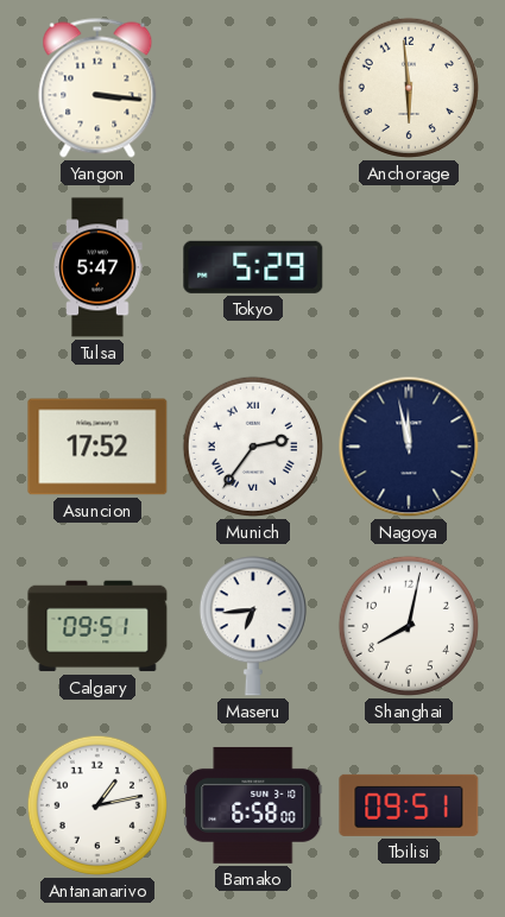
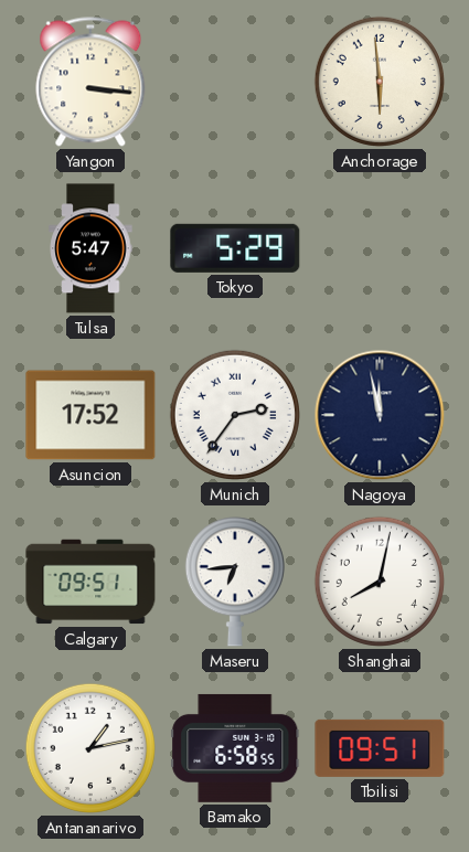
Bamako: 6:58:00 -> 6:58:55
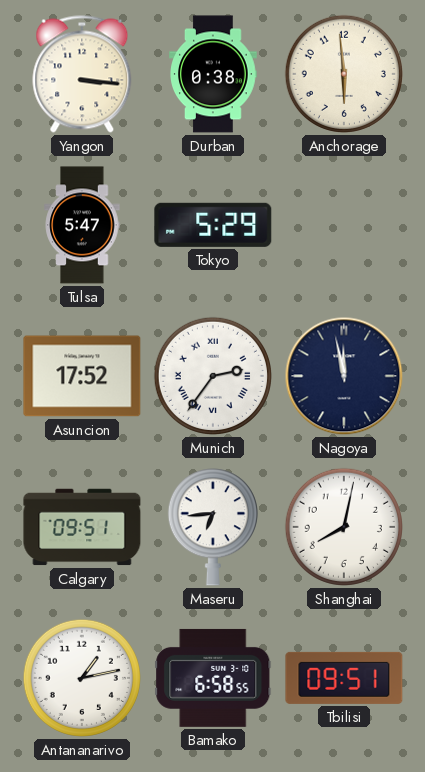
Durban: none -> 0:38
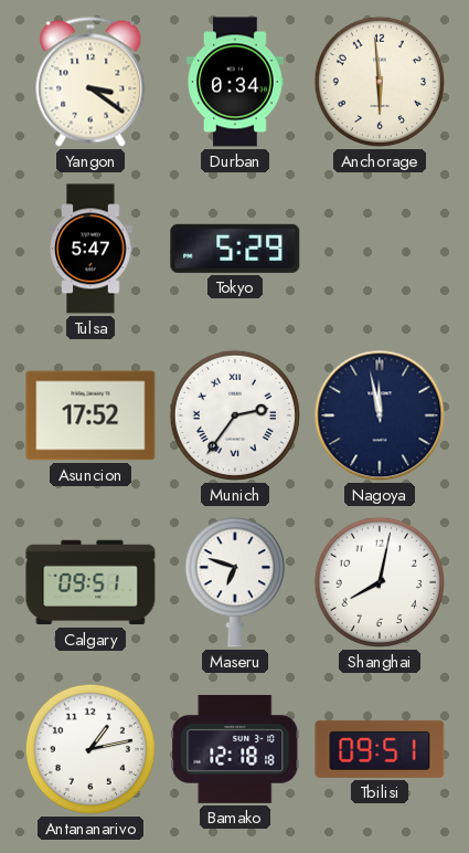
Yangon: 3:16 -> 3:21
Durban: 0:38 -> 0:34
Maseru: 6:44 -> 6:48
Bamako: 6:58 -> 12:18
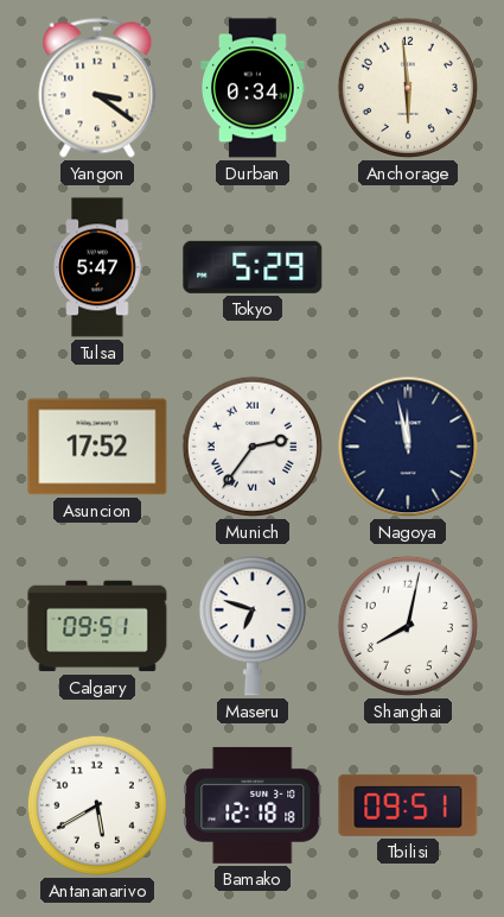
Antananarivo: 1:13 -> 5:40
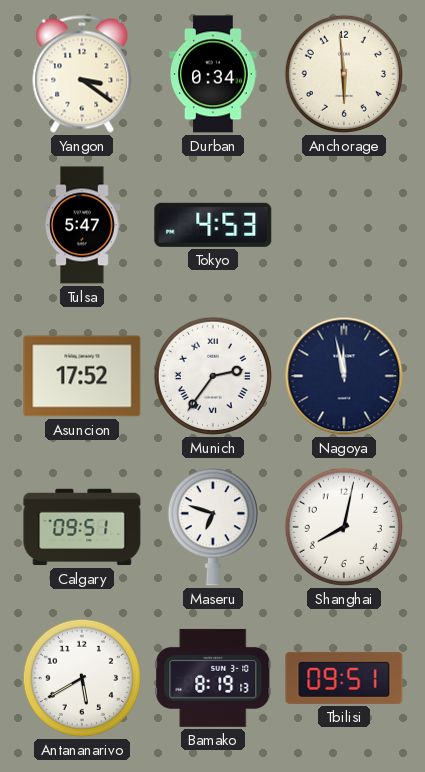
Tokyo: 5:29 -> 4:53
Bamako: 12:18 -> 8:19
